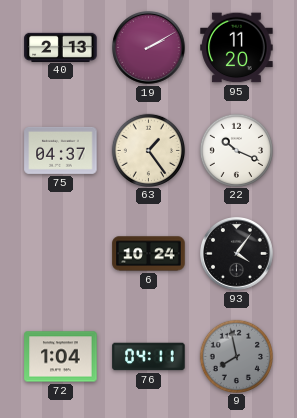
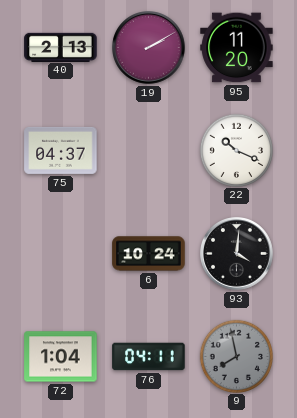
63: 1:24 -> none
93: 4:06 -> 4:01
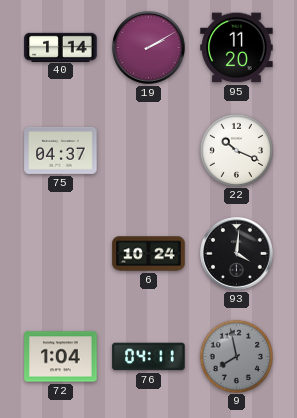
40: 2:13 -> 1:14
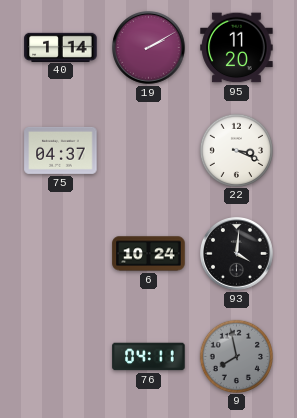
22: 10:19 -> 3:19
72: 1:04 -> none
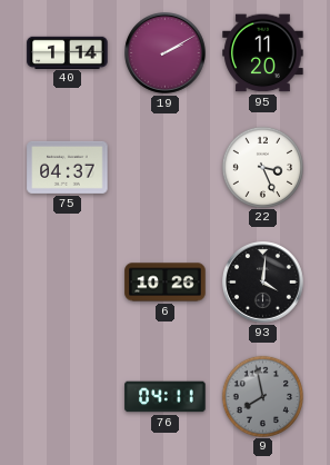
22: 3:19 -> 3:26
6: 10:24 -> 10:26
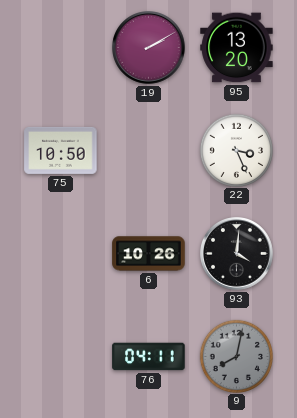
40: 1:14 -> none
95: 11:20 -> 13:20
75: 04:37 -> 10:50
9: 7:58 -> 8:02
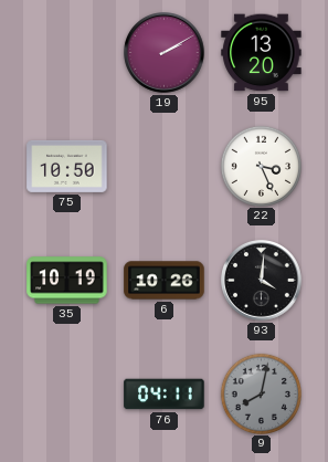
35: none -> 10:19
